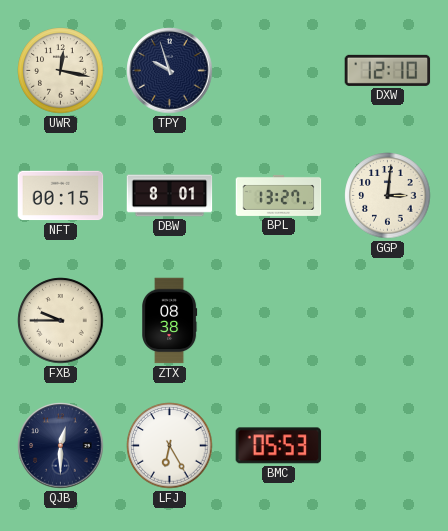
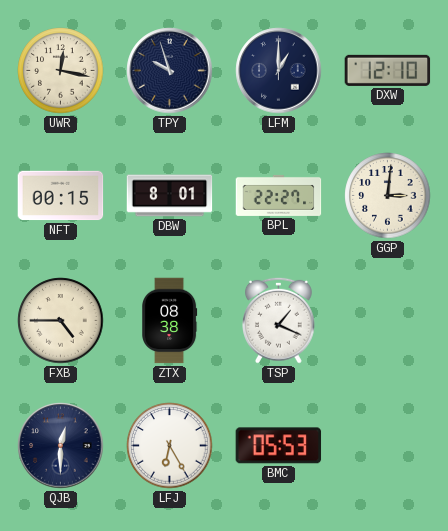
LFM: none -> 1:00
BPL: 13:27 -> 22:27
FXB: 9:45 -> 4:45
TSP: none -> 1:19
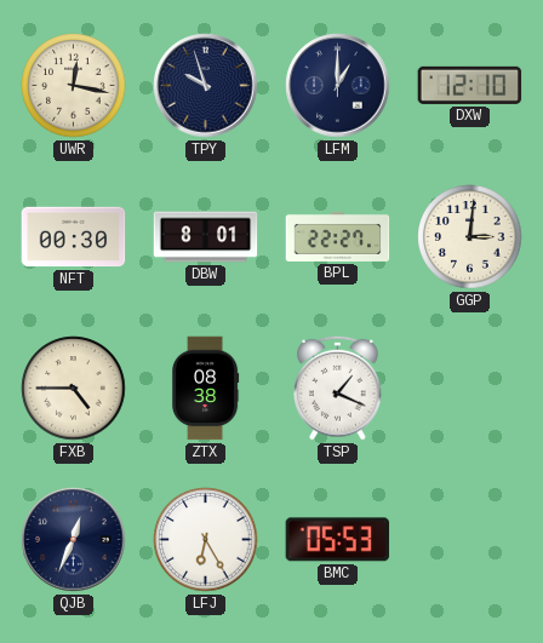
NFT: 00:15 -> 00:30
QJB: 12:30 -> 12:34
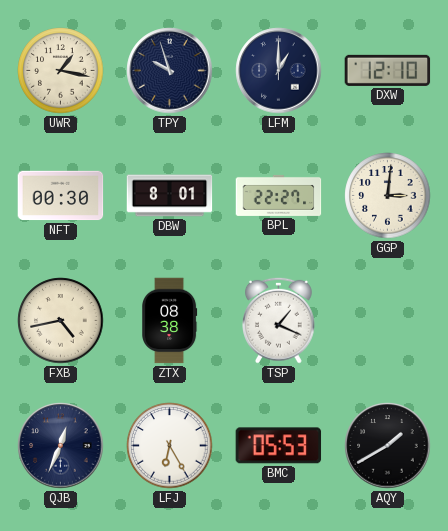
UWR: 12:17 -> 1:17
FXB: 4:45 -> 4:43
AQY: none -> 1:40
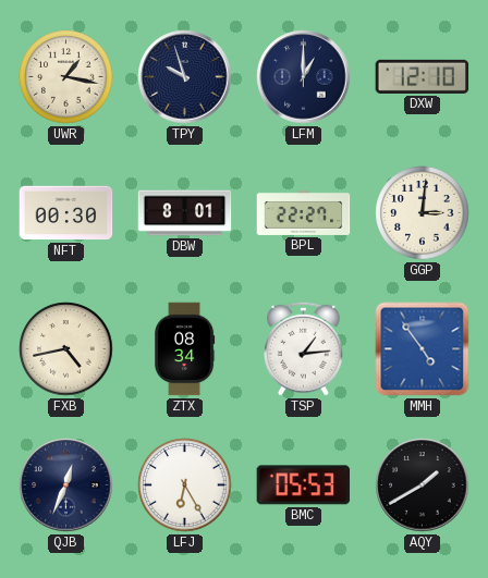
ZTX: 08:38 -> 08:34
TSP: 1:19 -> 1:14
MMH: none -> 4:54
